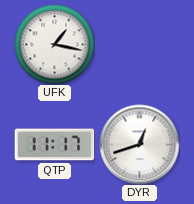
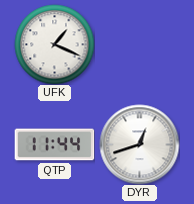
UFK: 1:17 -> 1:19
QTP: 11:17 -> 11:44
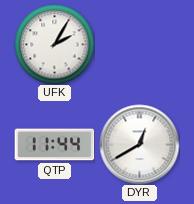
UFK: 1:19 -> 2:05
DYR: 12:42 -> 12:40
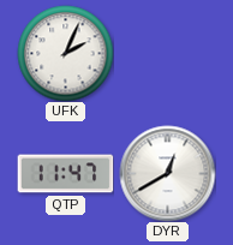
UFK: 2:05 -> 2:04
QTP: 11:44 -> 11:47
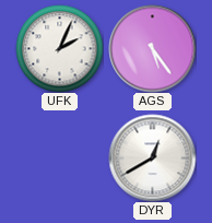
AGS: none -> 5:24
QTP: 11:47 -> none
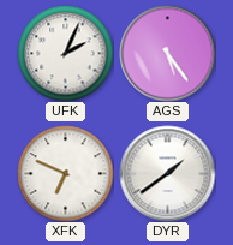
XFK: none -> 6:49
DYR: 12:40 -> 1:39
